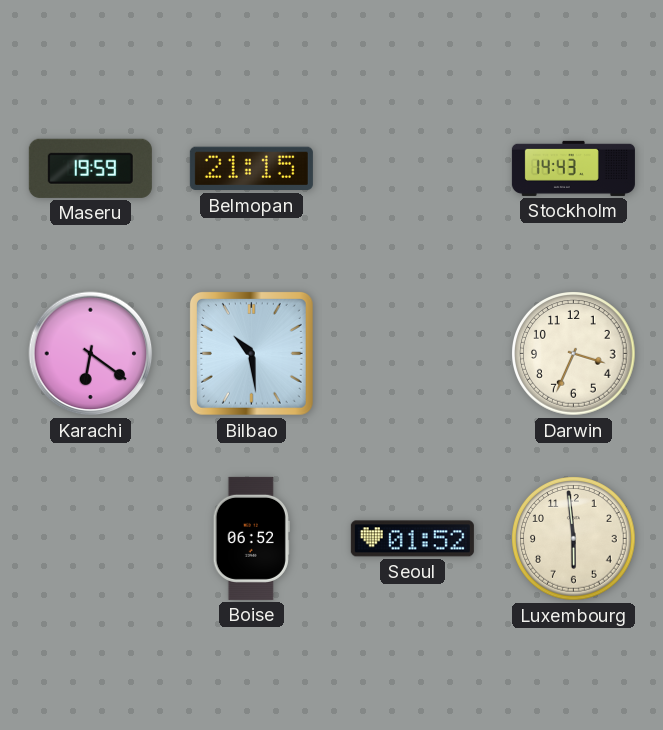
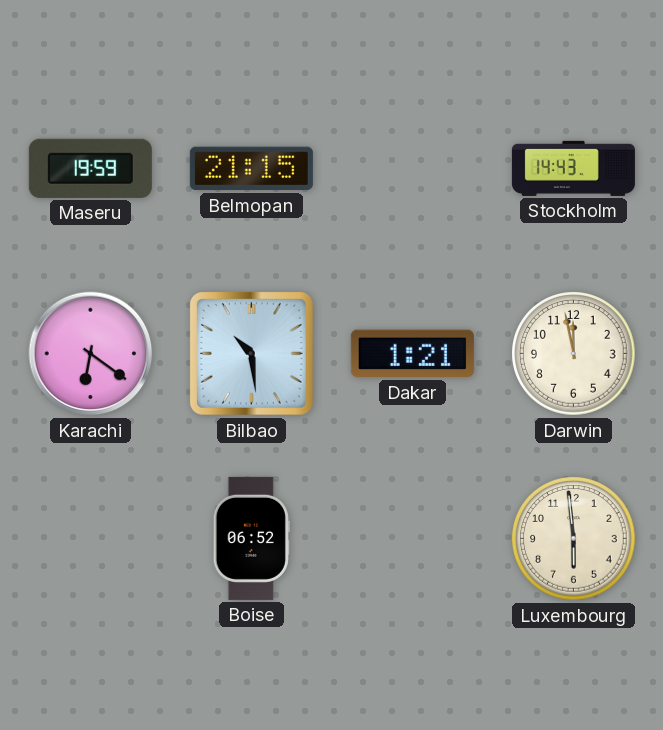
Dakar: none -> 1:21
Darwin: 3:34 -> 11:58
Seoul: 01:52 -> none
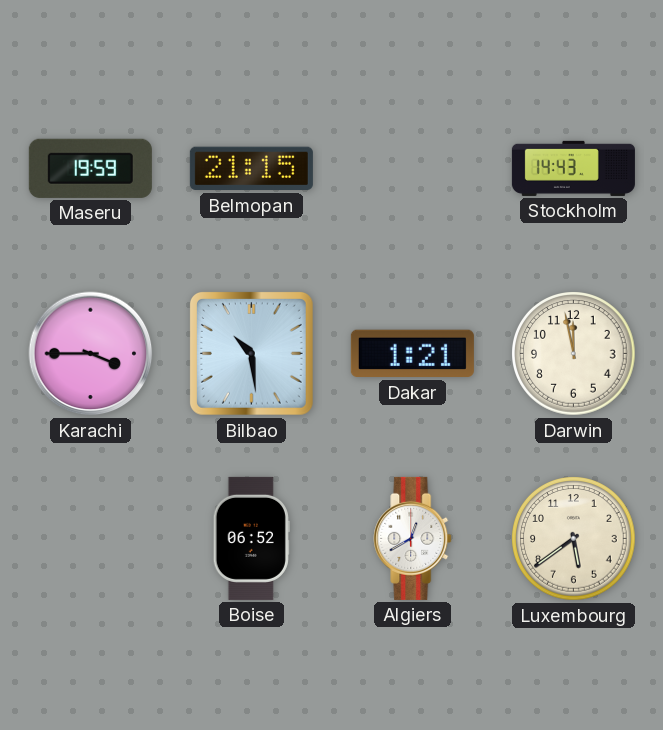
Karachi: 6:21 -> 3:45
Algiers: none -> 12:40
Luxembourg: 5:59 -> 5:39
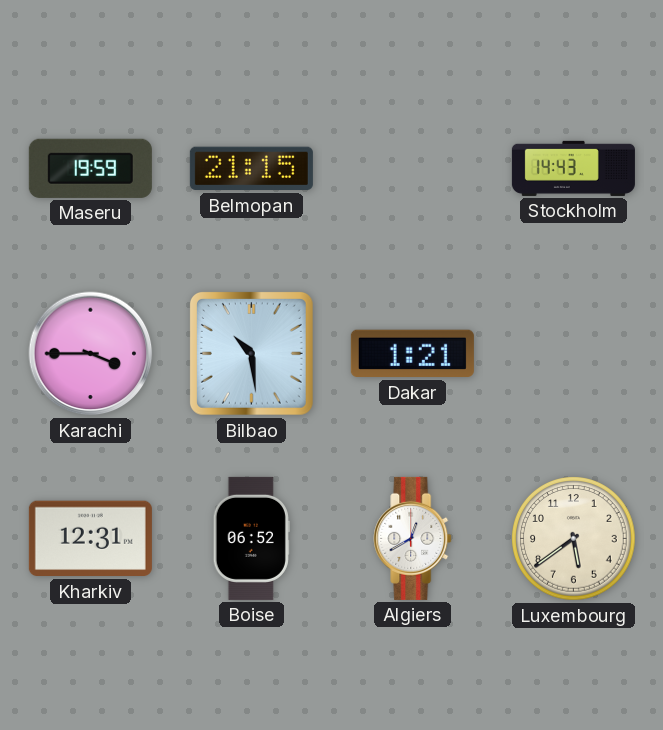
Darwin: 11:58 -> none
Kharkiv: none -> 12:31
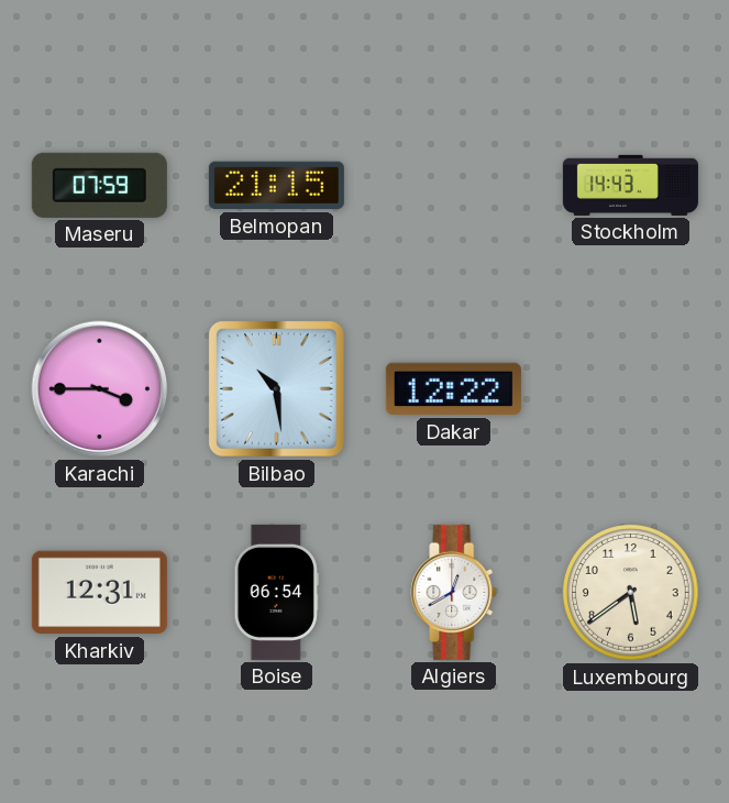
Maseru: 19:59 -> 07:59
Dakar: 1:21 -> 12:22
Boise: 06:52 -> 06:54
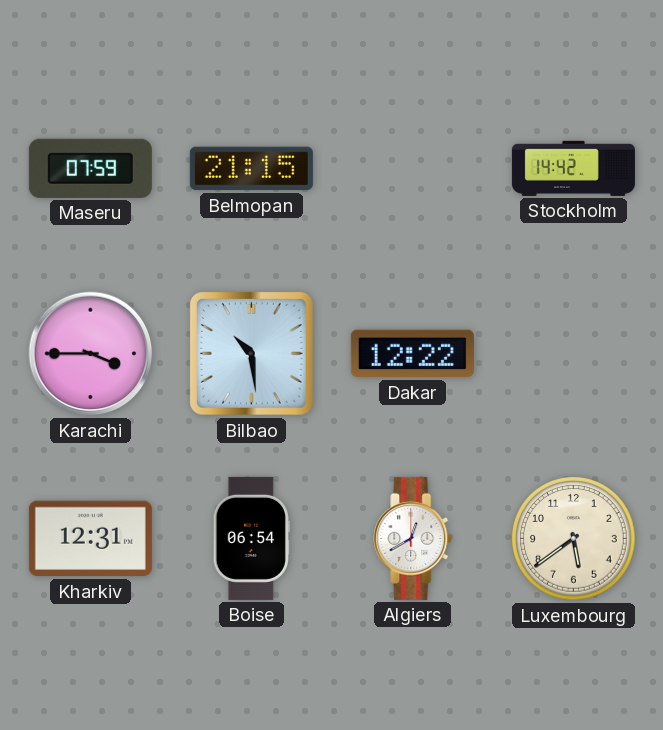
Stockholm: 14:43 -> 14:42
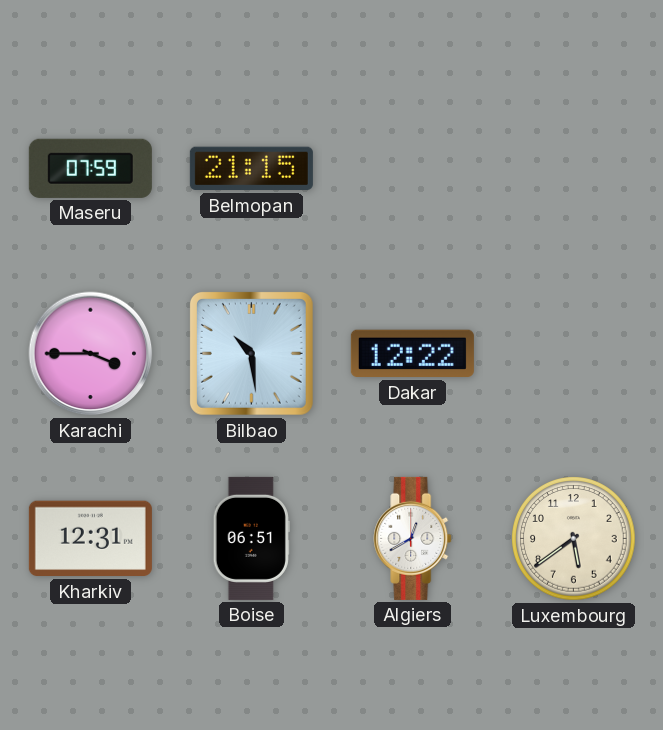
Stockholm: 14:42 -> none
Boise: 06:54 -> 06:51
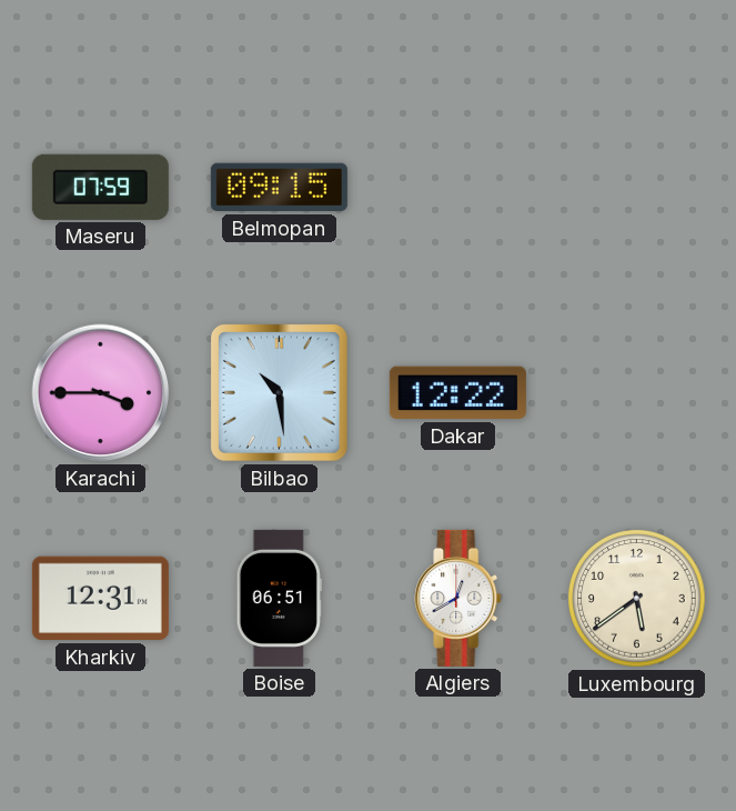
Belmopan: 21:15 -> 09:15
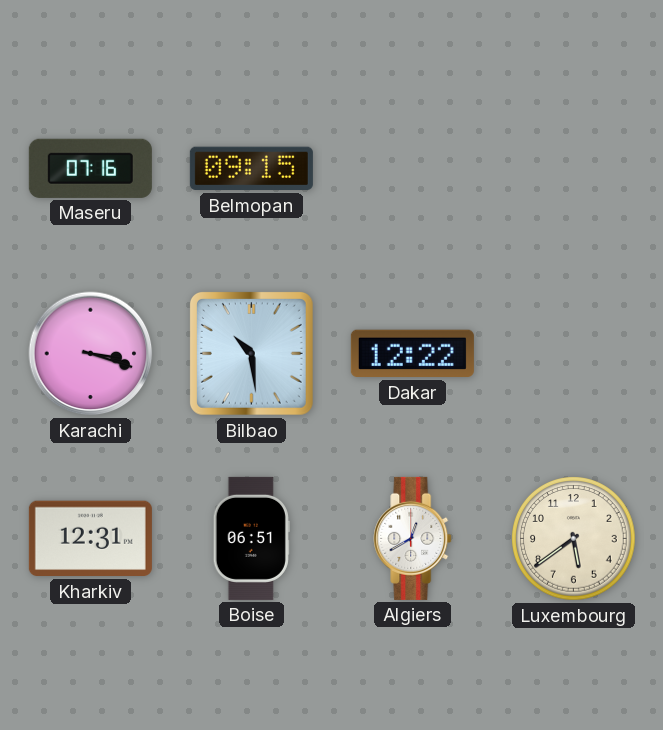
Maseru: 07:59 -> 07:16
Karachi: 3:45 -> 3:18
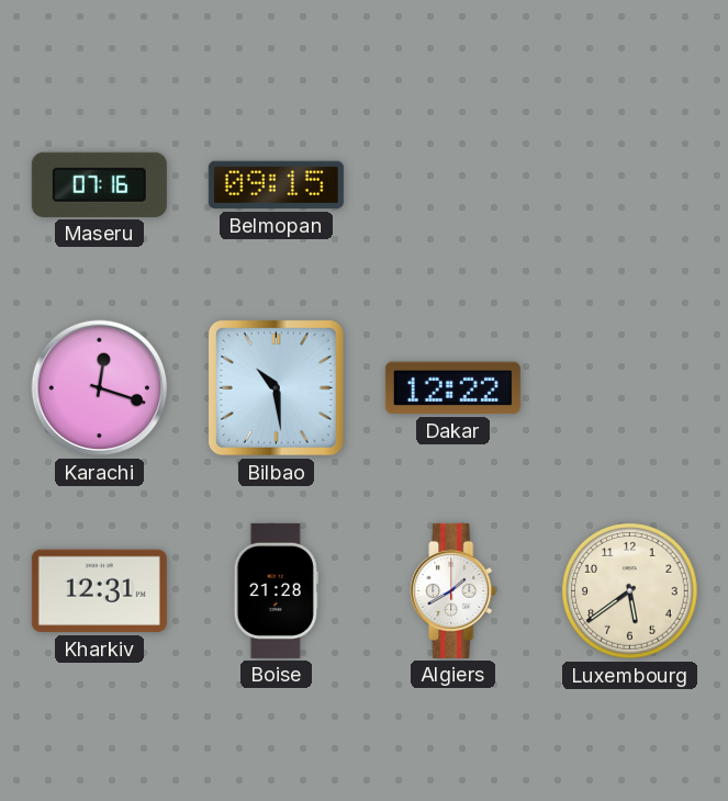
Karachi: 3:18 -> 12:18
Boise: 06:51 -> 21:28
Algiers: 12:40 -> 1:40
